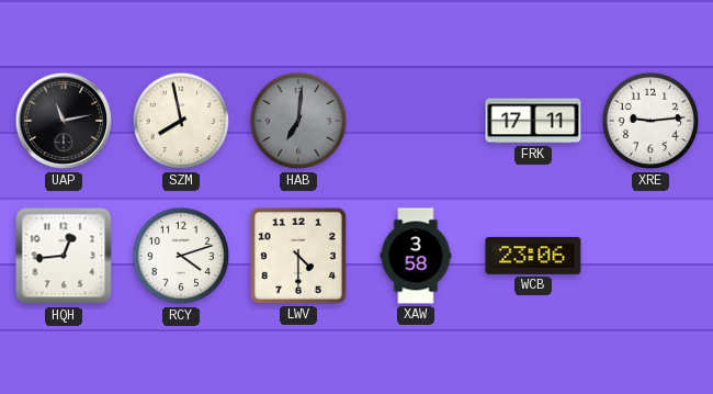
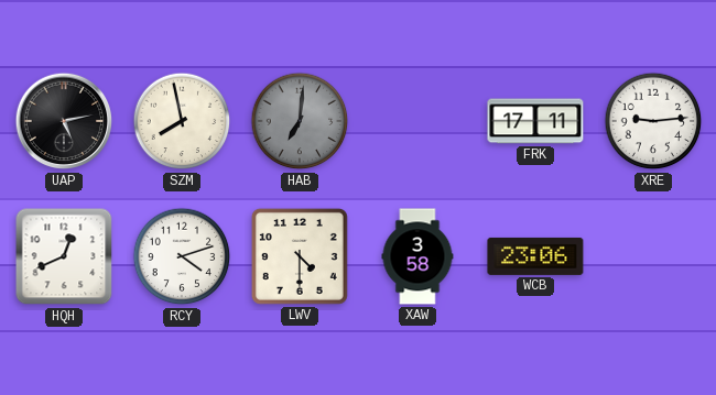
UAP: 11:13 -> 5:13
HQH: 12:44 -> 12:41
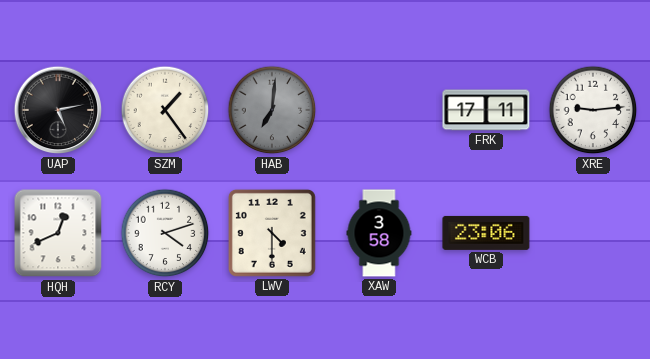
SZM: 7:58 -> 1:24
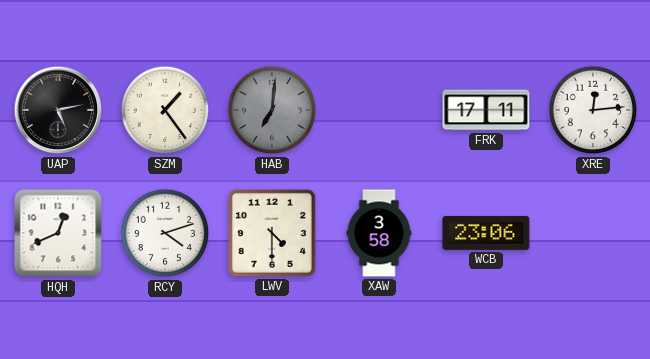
XRE: 9:14 -> 12:14
